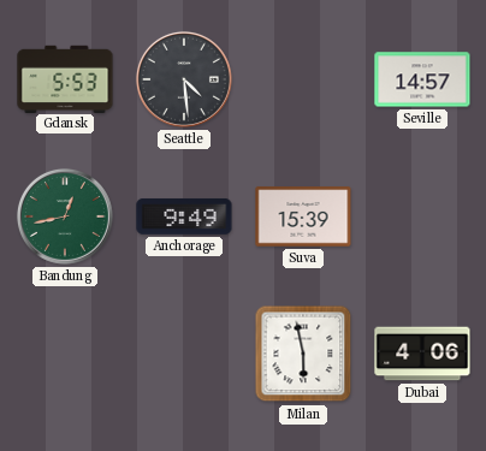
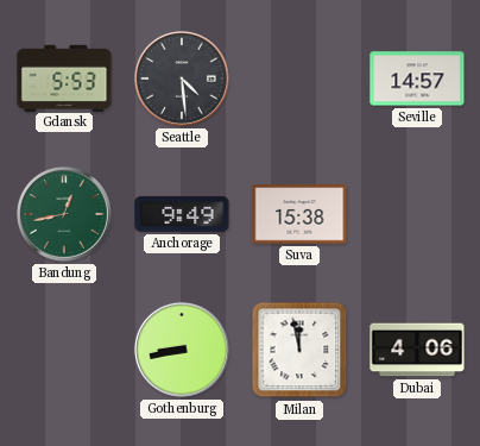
Suva: 15:39 -> 15:38
Gothenburg: none -> 8:43
Milan: 5:58 -> 11:58
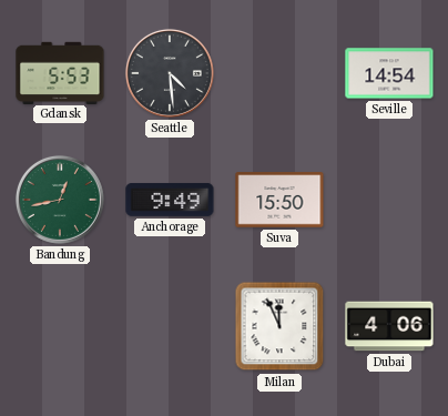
Seville: 14:57 -> 14:54
Suva: 15:38 -> 15:50
Gothenburg: 8:43 -> none
Milan: 11:58 -> 11:56
